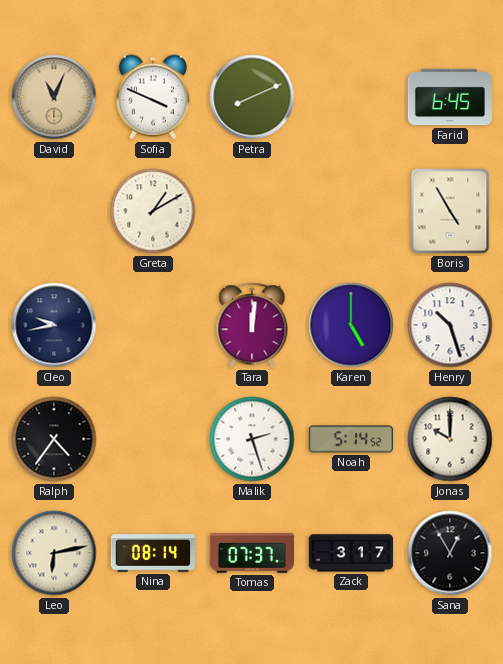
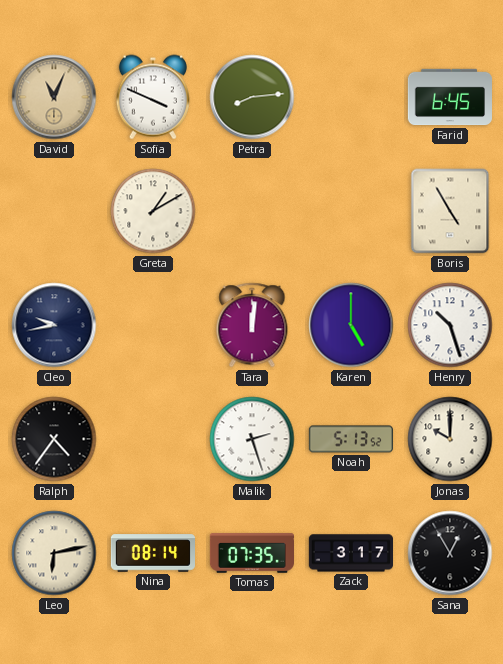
Petra: 8:11 -> 8:14
Noah: 5:14 -> 5:13
Tomas: 07:37 -> 07:35
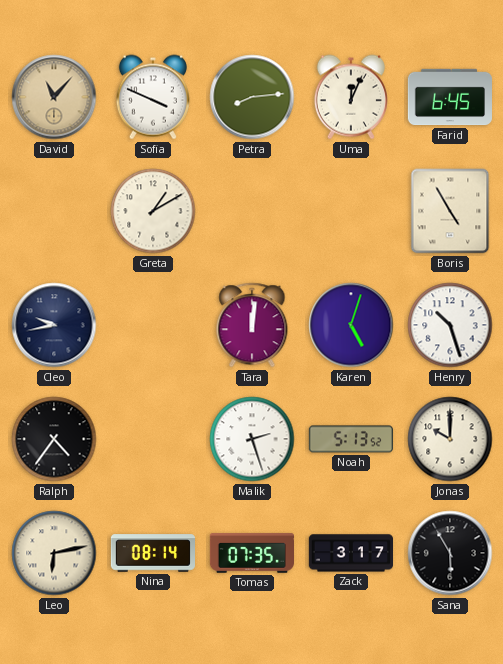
David: 11:04 -> 11:07
Uma: none -> 12:04
Karen: 5:00 -> 5:03
Sana: 12:55 -> 5:55
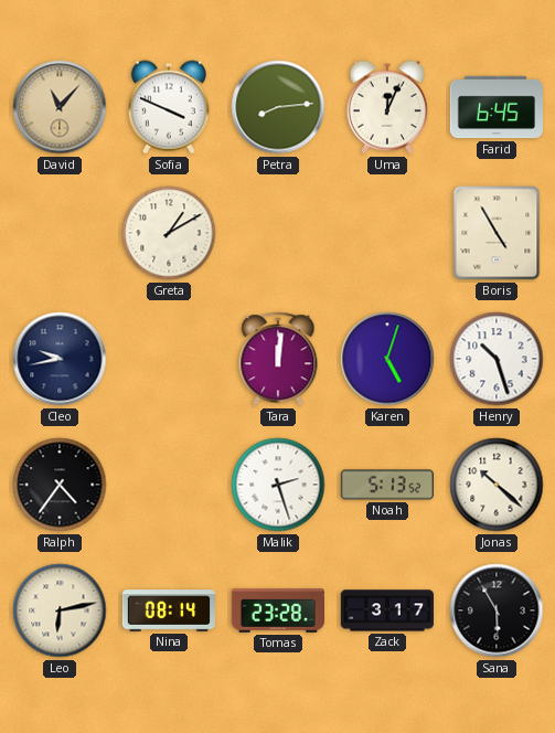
Jonas: 10:00 -> 10:22
Tomas: 07:35 -> 23:28
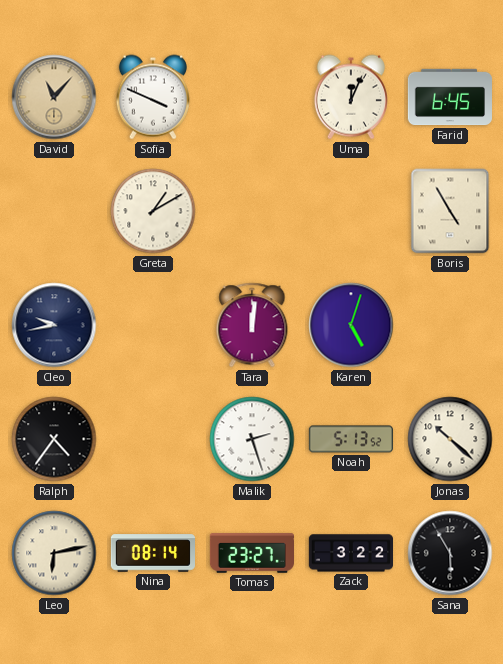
Petra: 8:14 -> none
Henry: 10:27 -> none
Tomas: 23:28 -> 23:27
Zack: 3:17 -> 3:22
